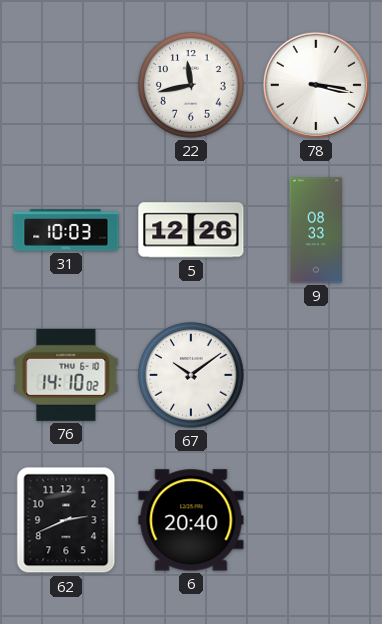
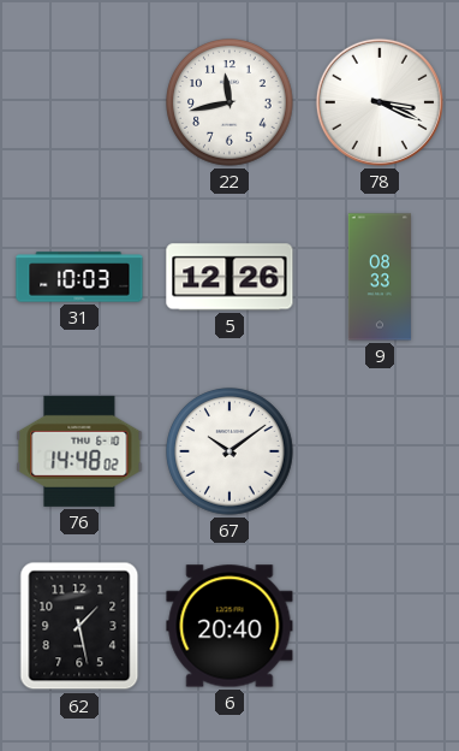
78: 3:17 -> 3:19
76: 14:10 -> 14:48
62: 2:41 -> 1:28
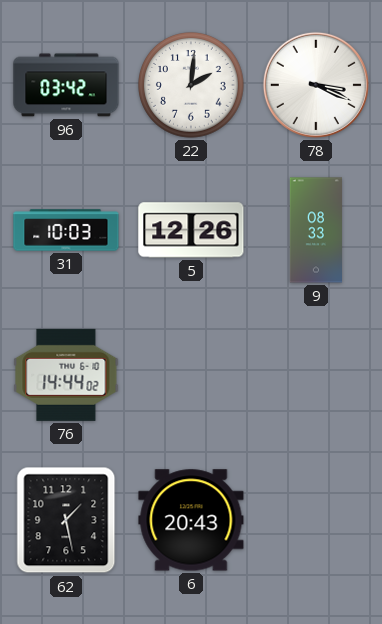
96: none -> 03:42
22: 11:43 -> 2:01
76: 14:48 -> 14:44
67: 10:09 -> none
6: 20:40 -> 20:43
